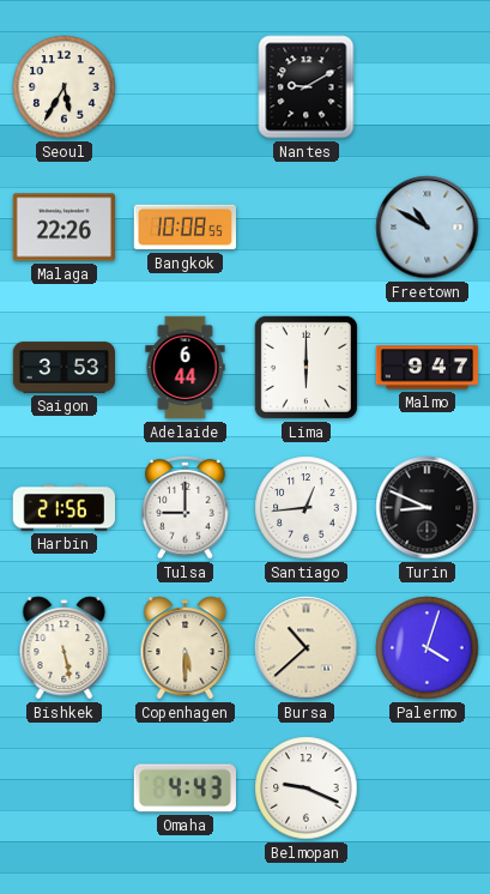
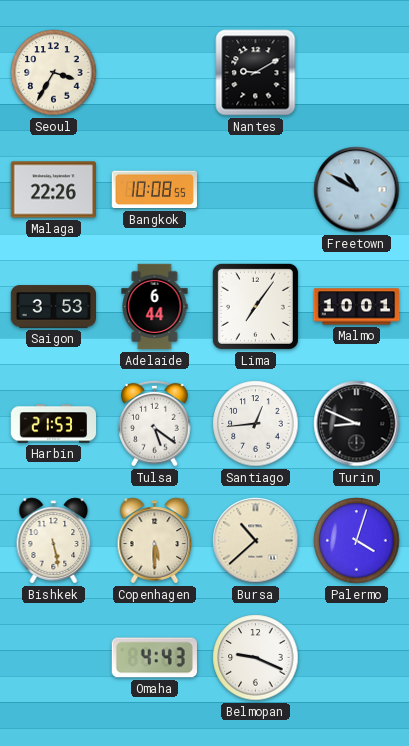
Seoul: 5:35 -> 3:35
Lima: 6:00 -> 7:06
Malmo: 9:47 -> 10:01
Harbin: 21:56 -> 21:53
Tulsa: 9:00 -> 5:21
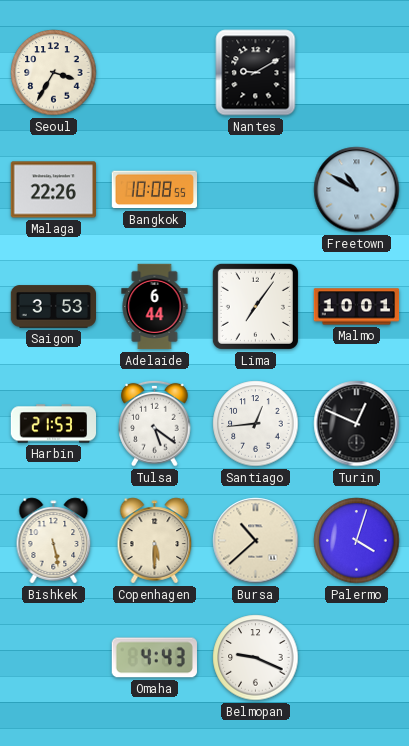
Turin: 8:49 -> 12:49
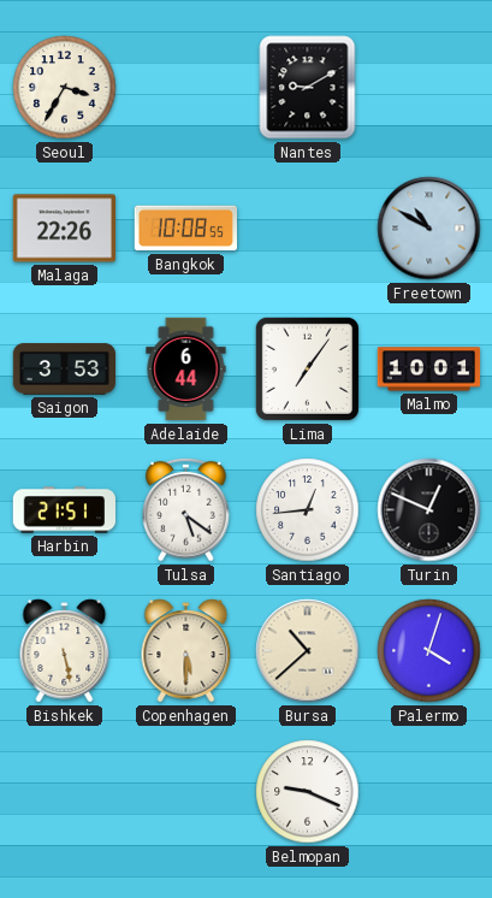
Harbin: 21:53 -> 21:51
Omaha: 4:43 -> none
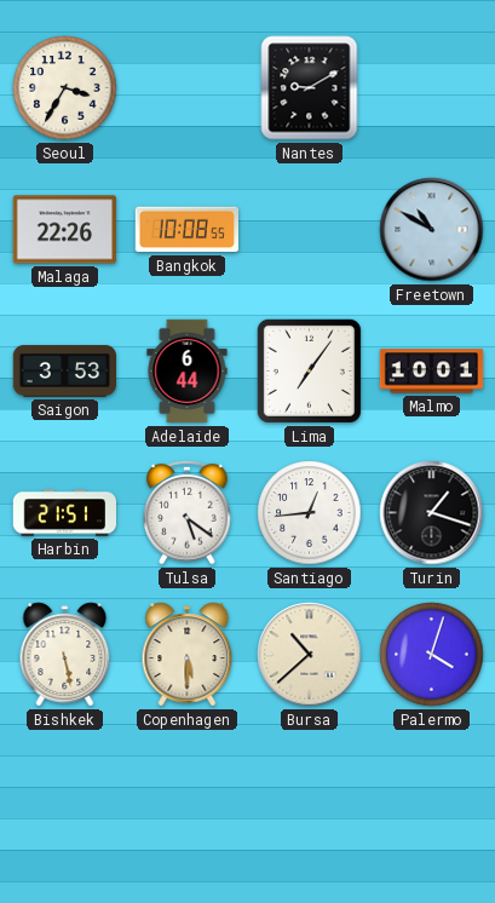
Turin: 12:49 -> 1:18
Belmopan: 9:19 -> none
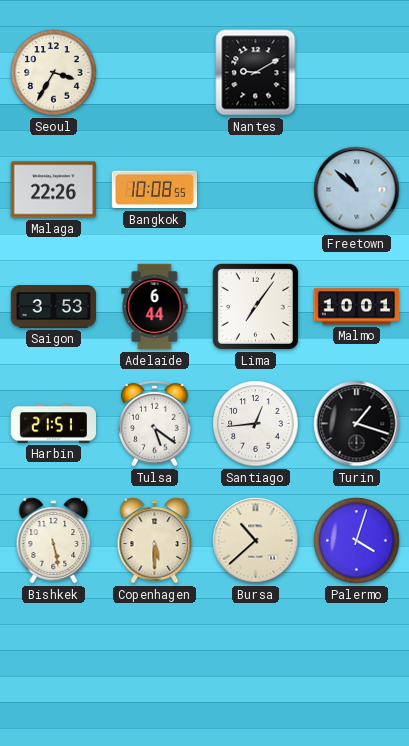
Freetown: 10:50 -> 10:52
